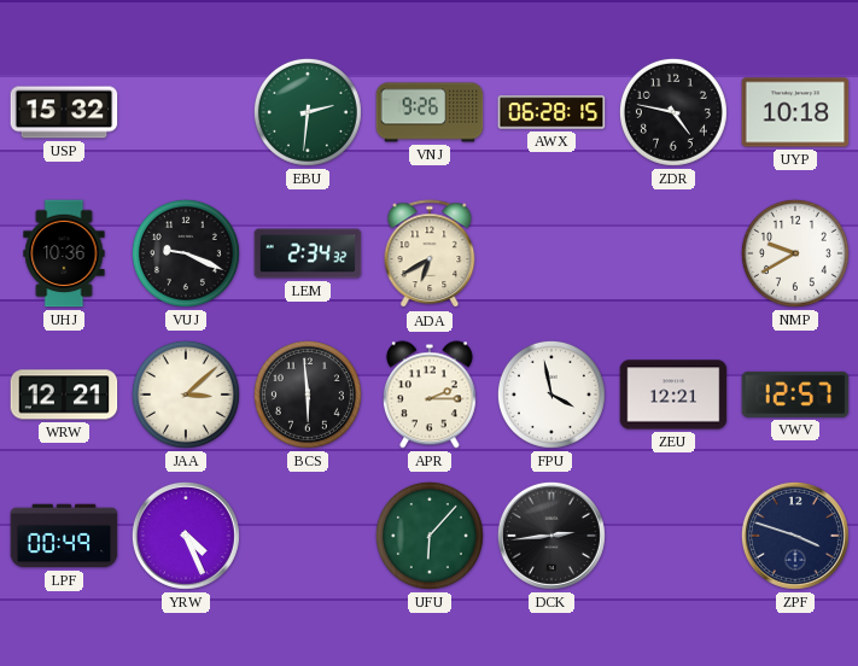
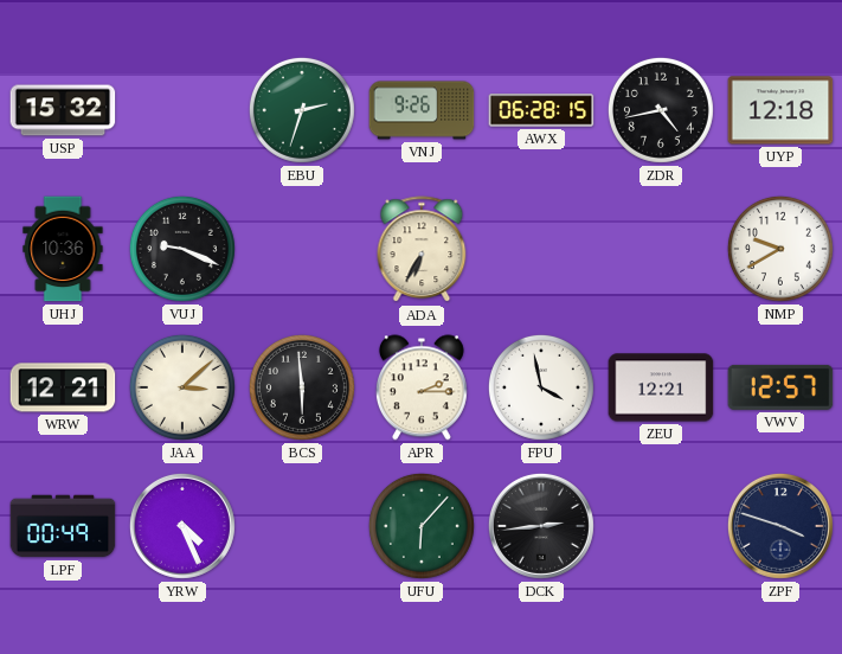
EBU: 2:31 -> 2:33
ZDR: 4:47 -> 4:43
UYP: 10:18 -> 12:18
LEM: 2:34 -> none
ADA: 6:40 -> 6:35
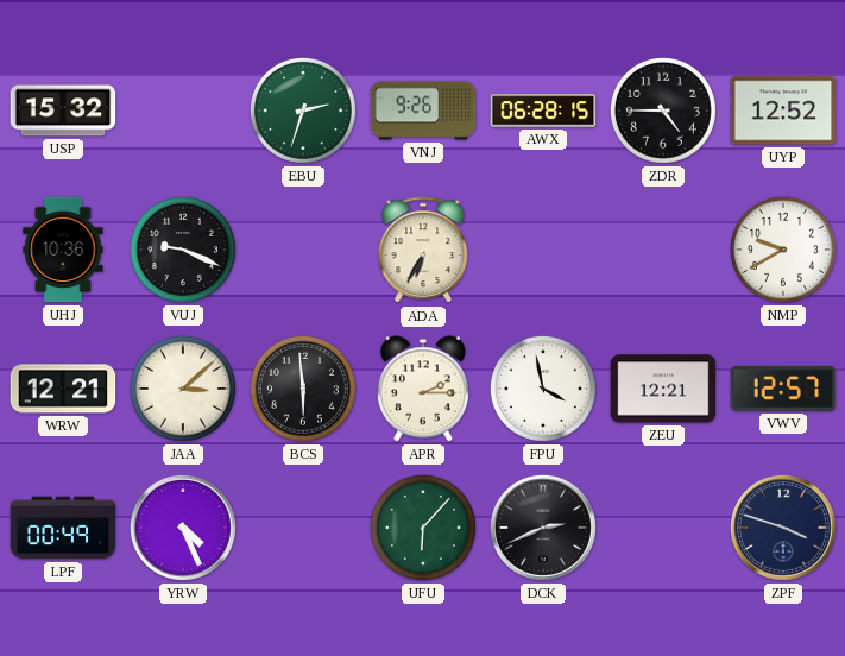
ZDR: 4:43 -> 4:45
UYP: 12:18 -> 12:52
DCK: 2:44 -> 2:41
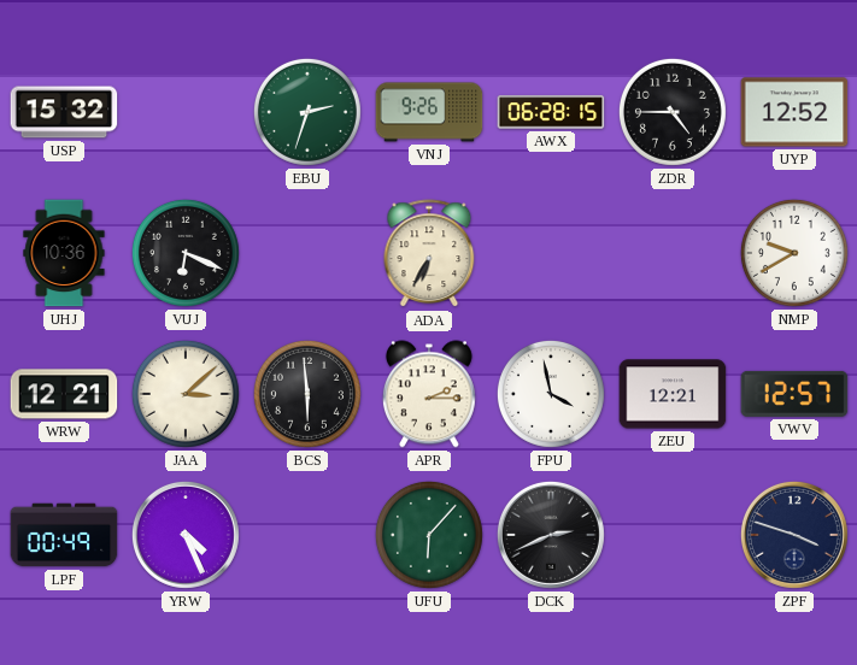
VUJ: 9:19 -> 6:19
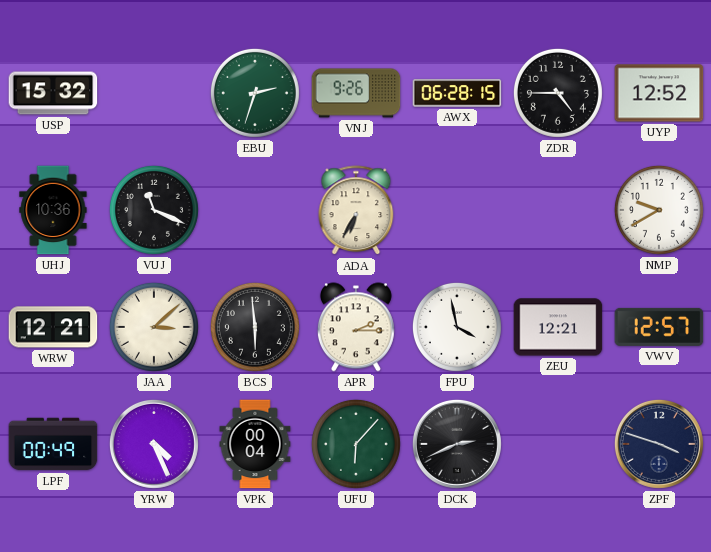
VUJ: 6:19 -> 11:19
VPK: none -> 00:04
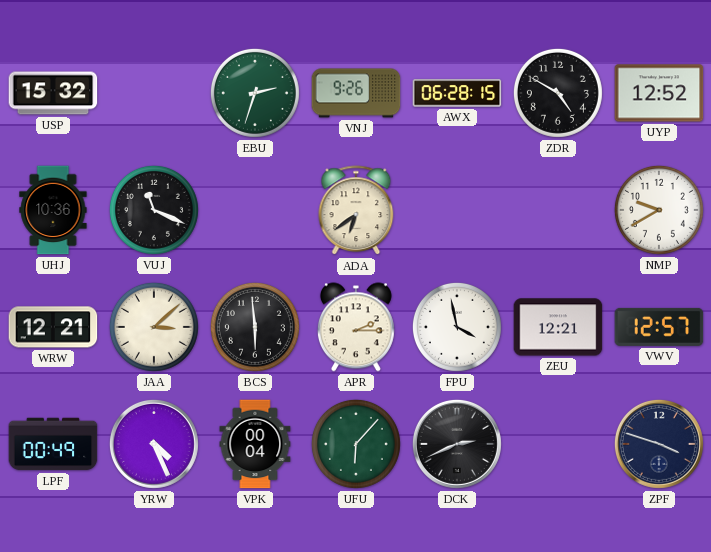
ZDR: 4:45 -> 4:50
ADA: 6:35 -> 6:39
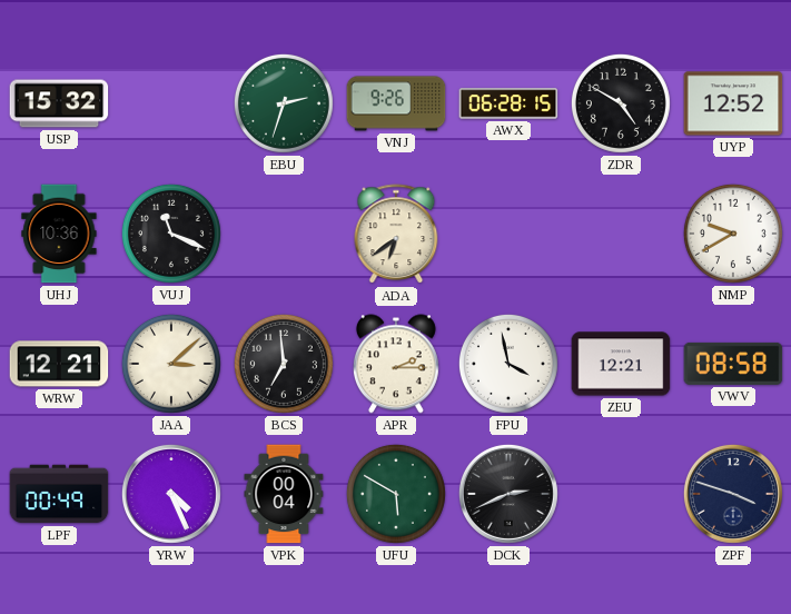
BCS: 5:59 -> 6:59
VWV: 12:57 -> 08:58
UFU: 6:07 -> 5:50
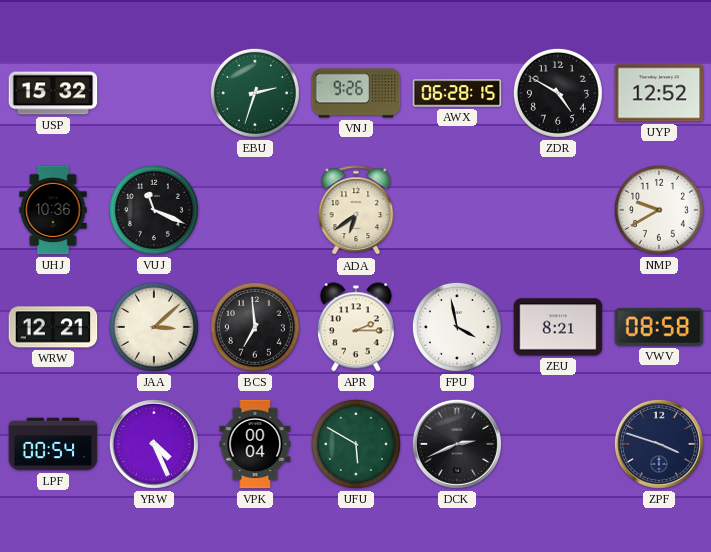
ZEU: 12:21 -> 8:21
LPF: 00:49 -> 00:54
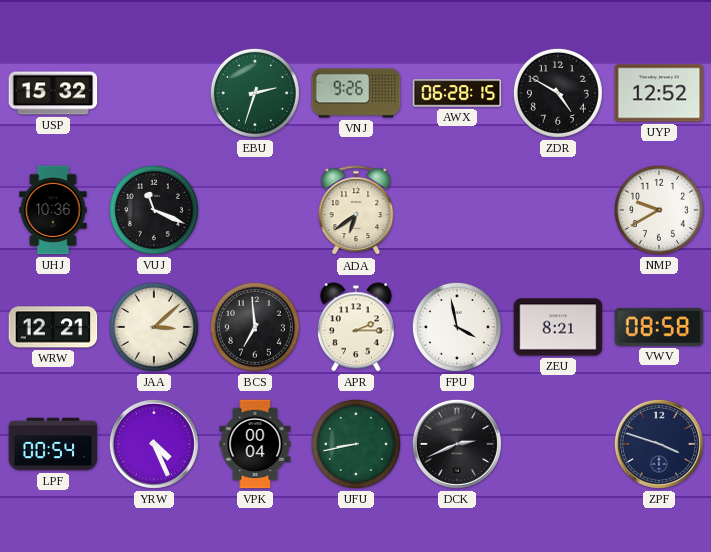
UFU: 5:50 -> 8:43
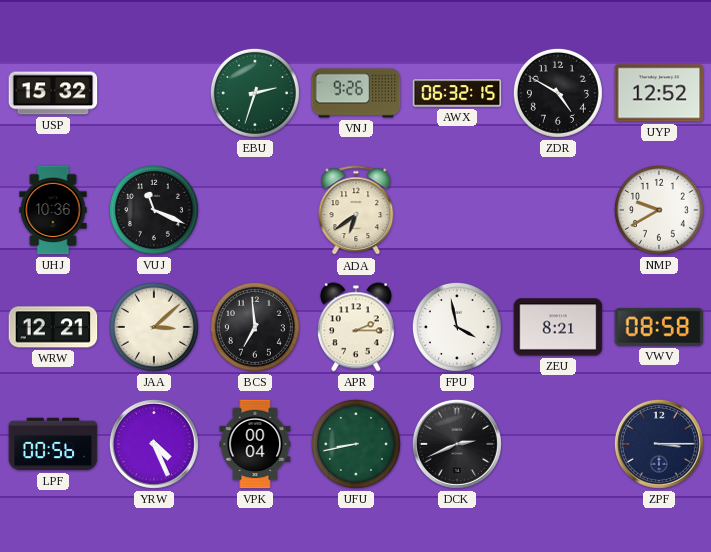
AWX: 06:28 -> 06:32
LPF: 00:54 -> 00:56
ZPF: 3:48 -> 3:15
